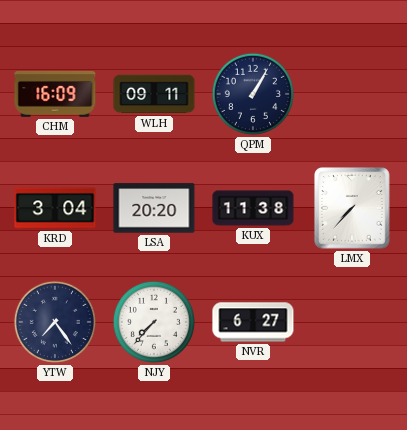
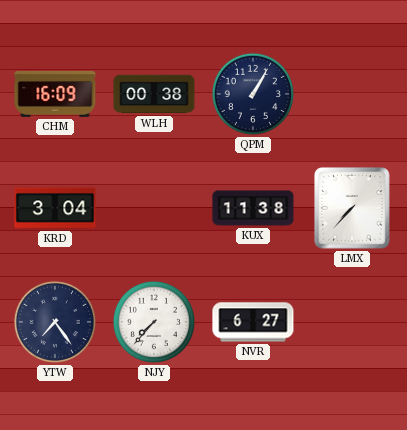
WLH: 09:11 -> 00:38
LSA: 20:20 -> none
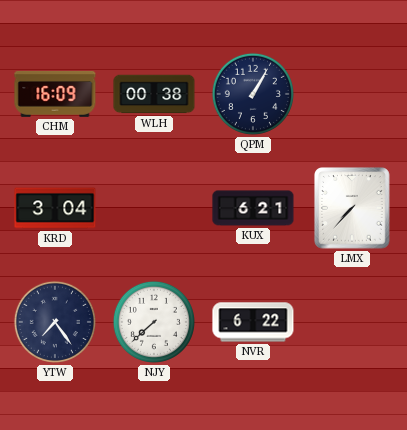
KUX: 11:38 -> 6:21
NJY: 7:37 -> 7:38
NVR: 6:27 -> 6:22
